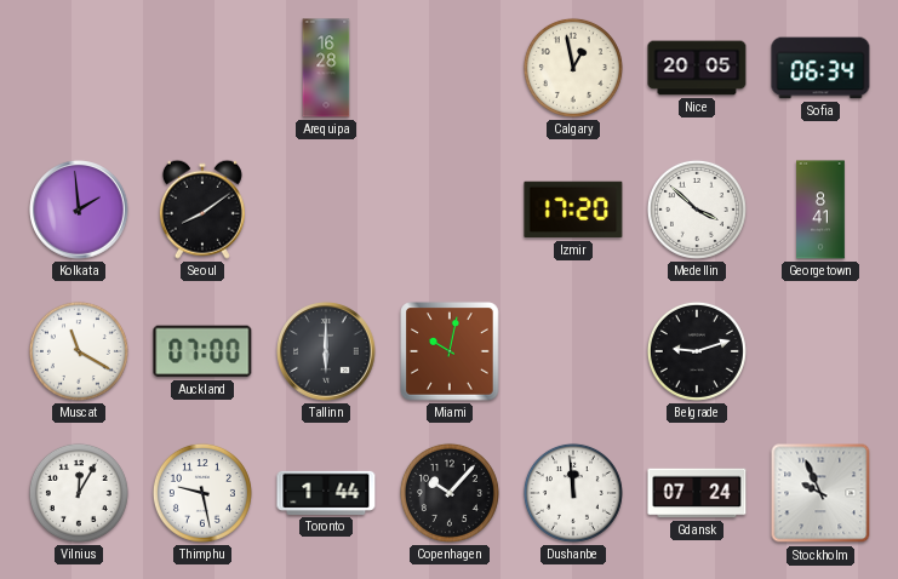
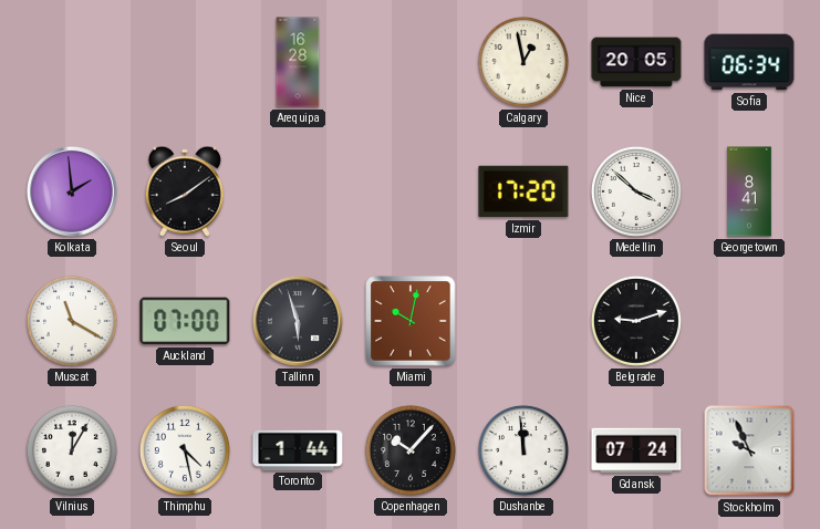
Tallinn: 6:00 -> 5:57
Thimphu: 9:28 -> 4:28
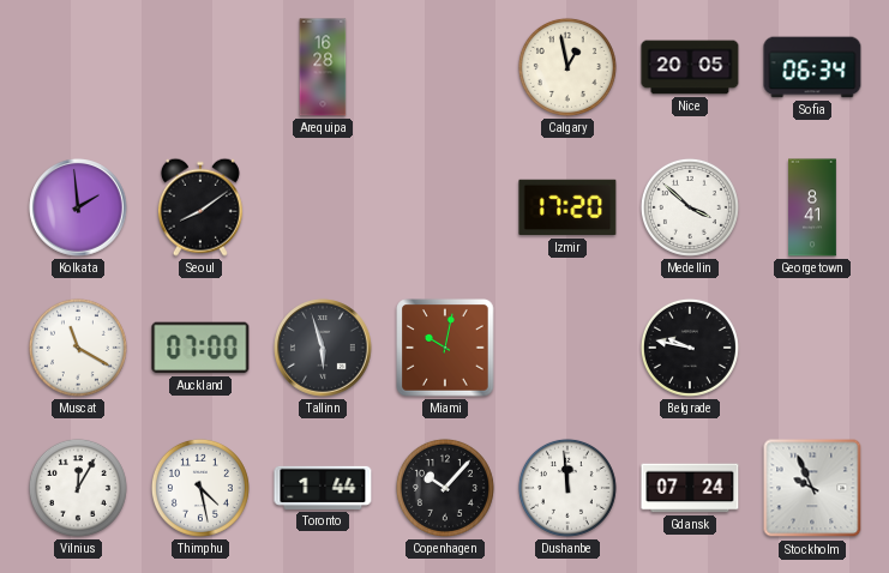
Belgrade: 9:12 -> 9:47
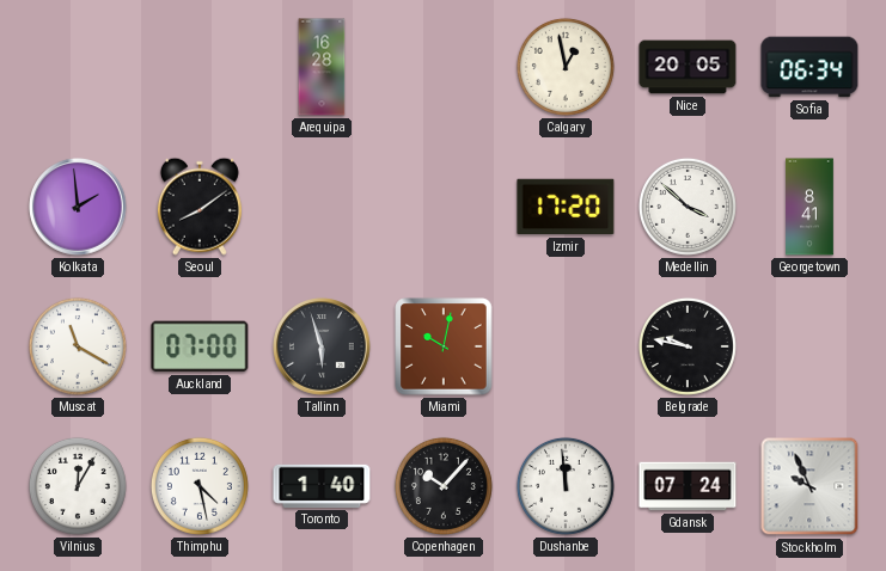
Toronto: 1:44 -> 1:40
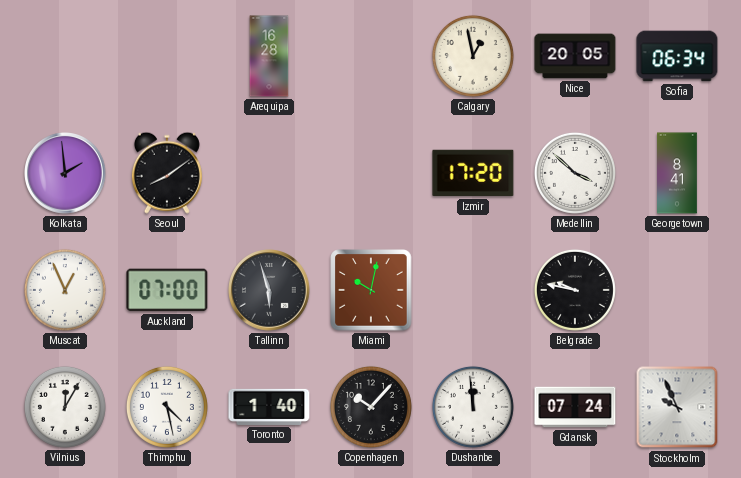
Muscat: 11:20 -> 12:56
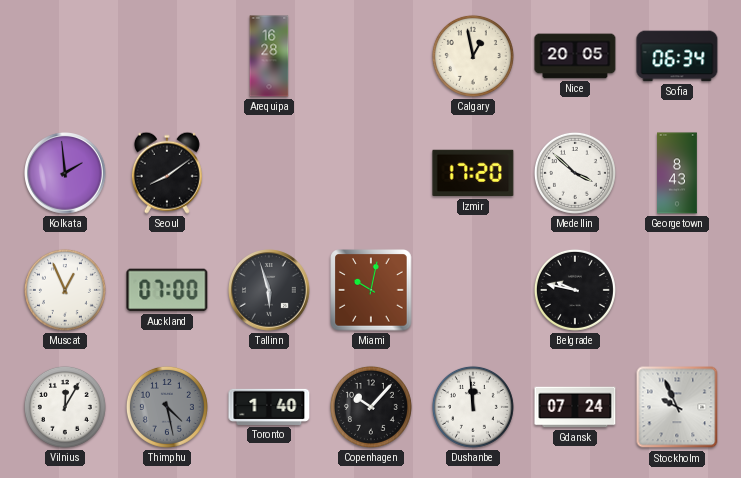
Georgetown: 8:41 -> 8:43
Thimphu dial: white -> grey
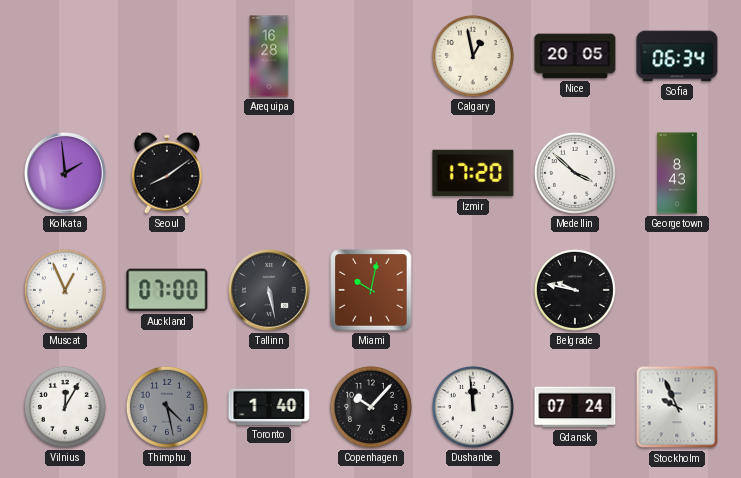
Tallinn: 5:57 -> 5:28
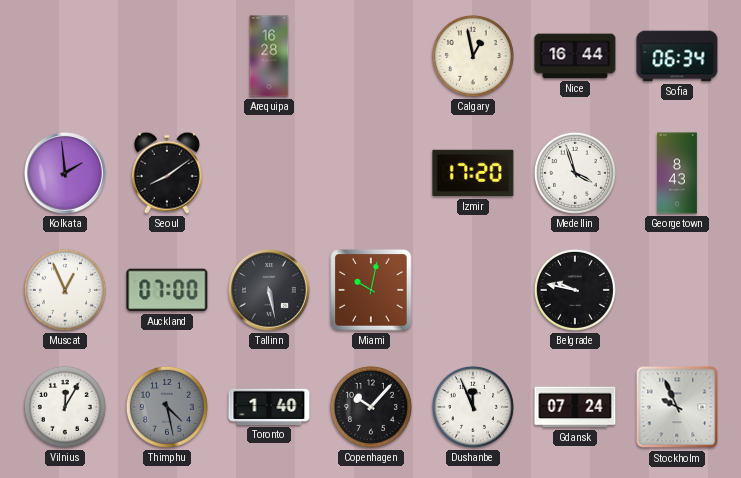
Nice: 20:05 -> 16:44
Medellin: 3:52 -> 3:57
Dushanbe: 11:59 -> 11:56
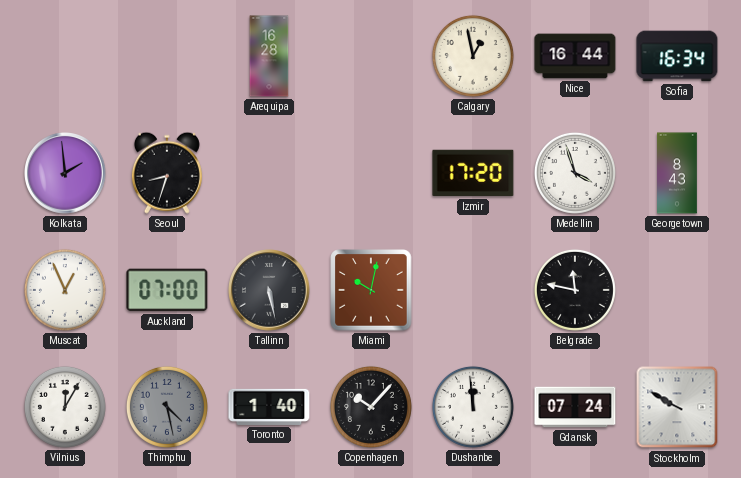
Sofia: 06:34 -> 16:34
Seoul: 8:09 -> 8:33
Belgrade: 9:47 -> 11:47
Dushanbe: 11:56 -> 11:59
Stockholm: 9:56 -> 9:50
